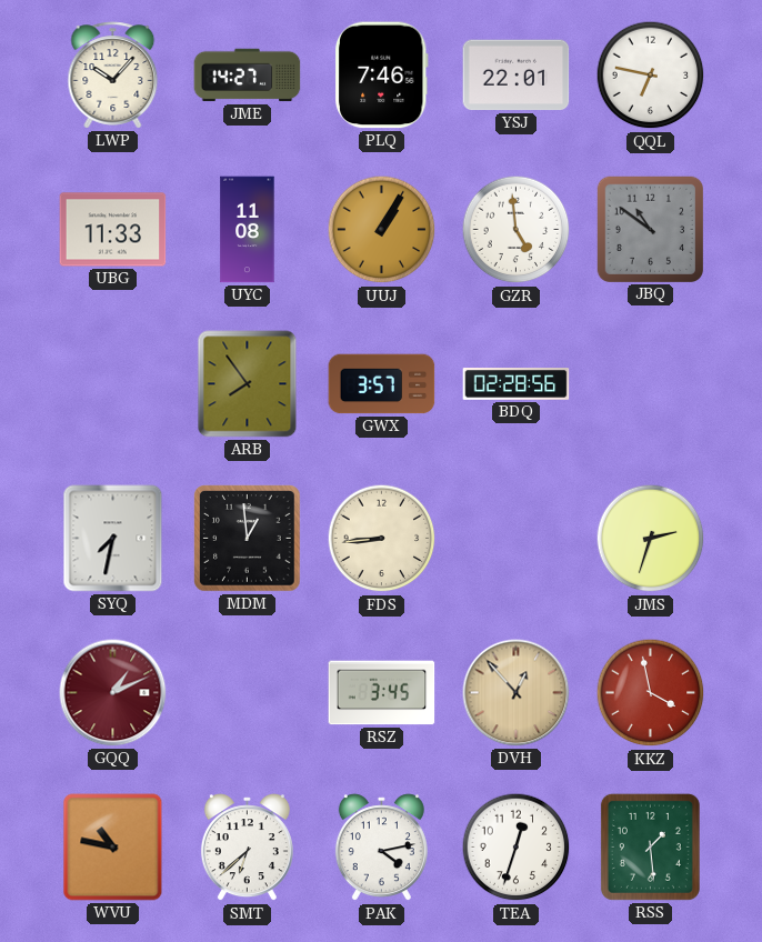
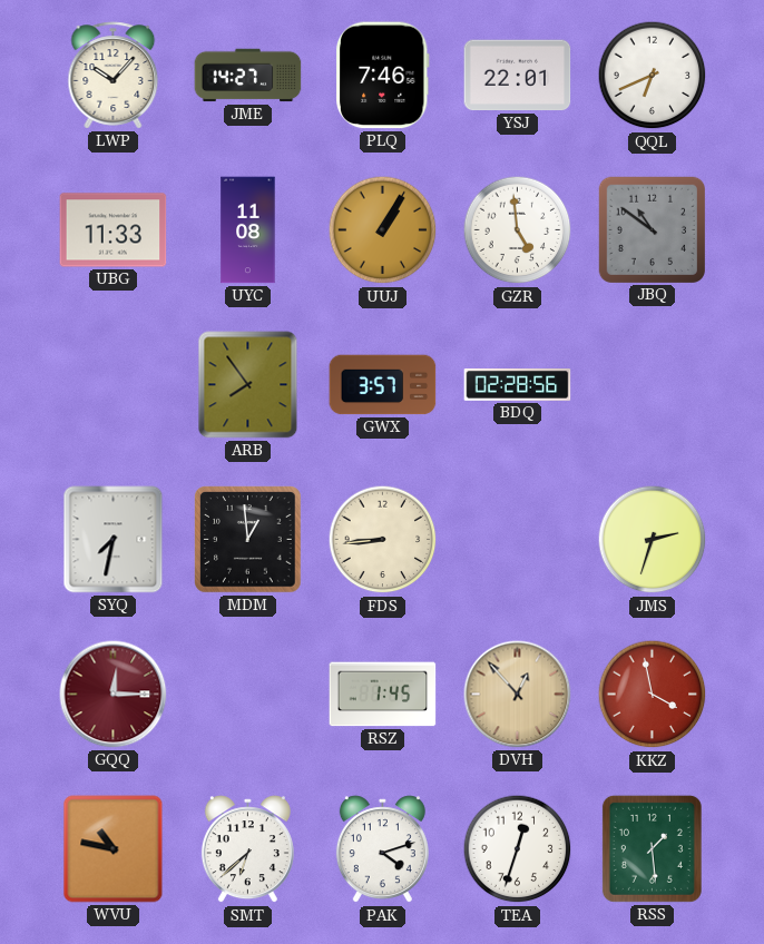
QQL: 6:47 -> 6:41
GQQ: 1:11 -> 12:15
RSZ: 3:45 -> 1:45
PAK: 4:13 -> 4:12
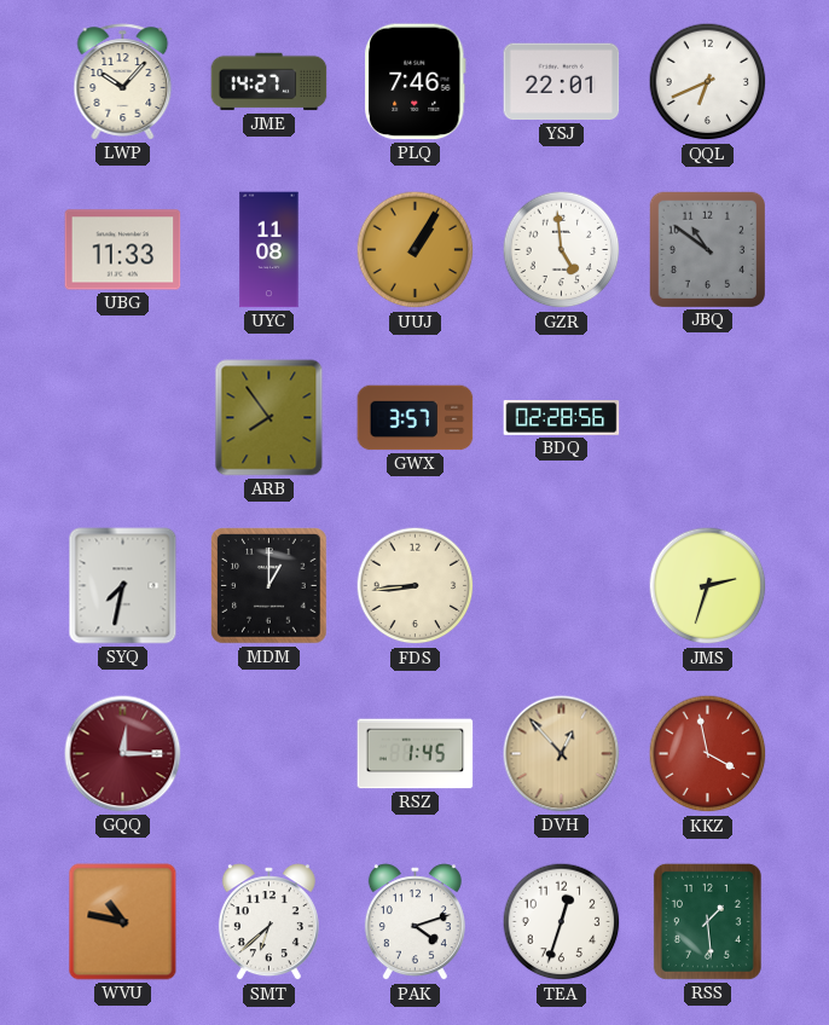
MDM: 12:59 -> 1:00
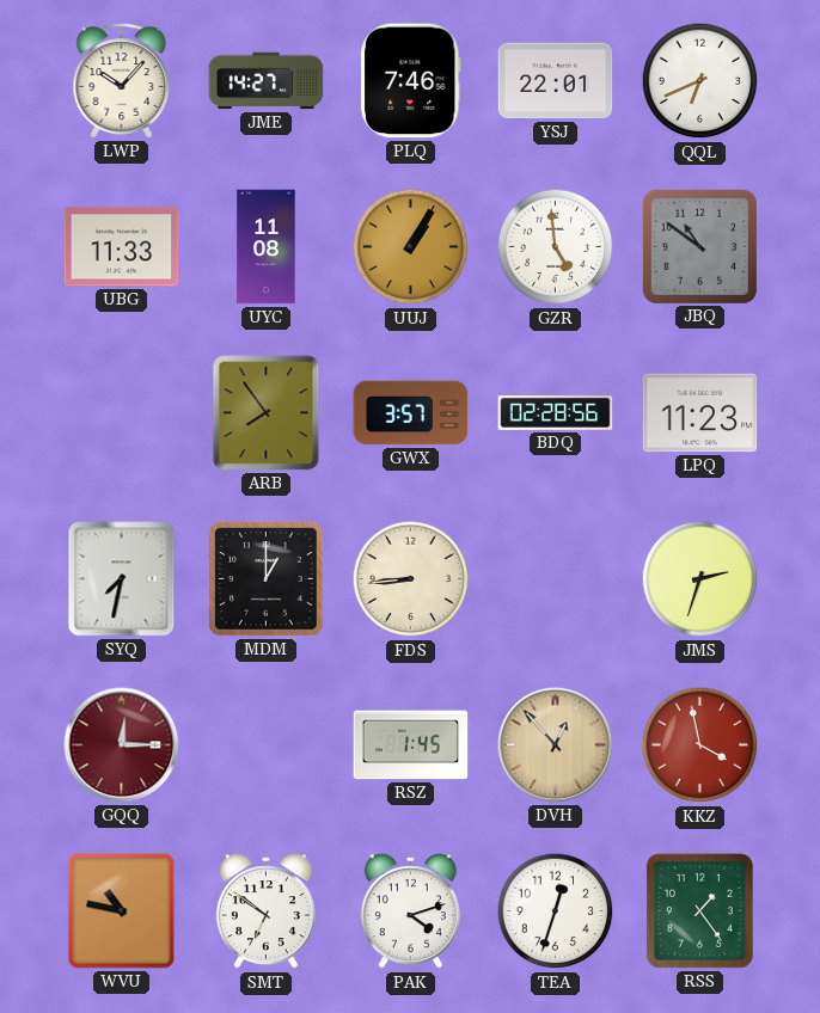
LPQ: none -> 11:23
SMT: 6:38 -> 6:51
RSS: 1:29 -> 1:24
